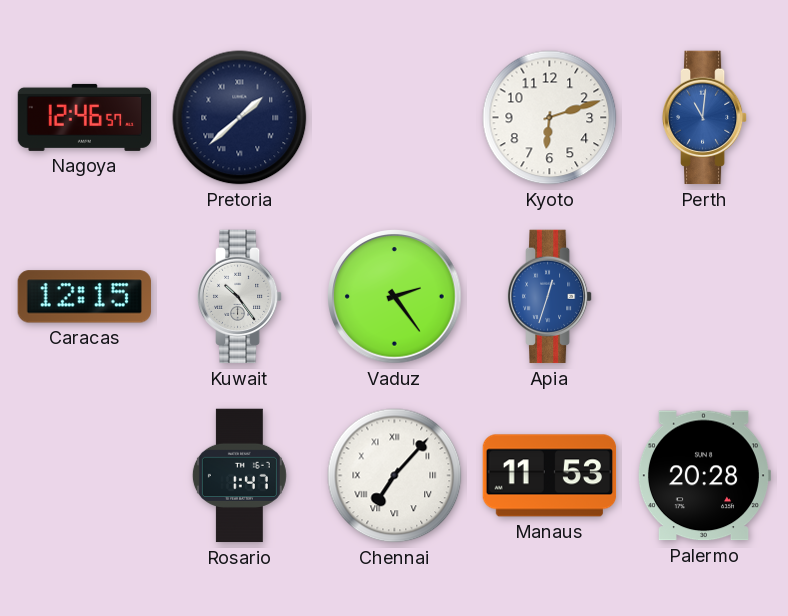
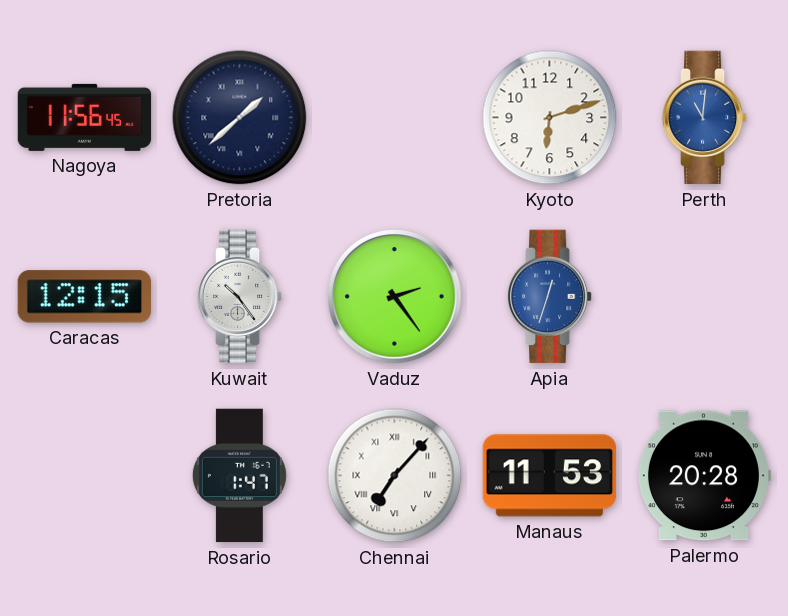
Nagoya: 12:46 -> 11:56
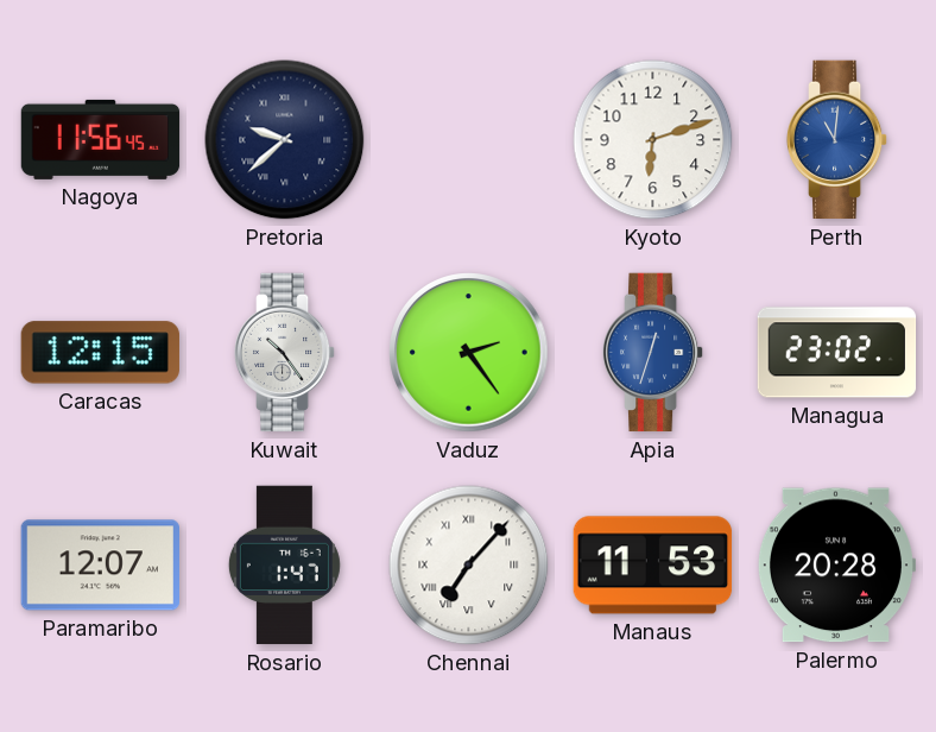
Pretoria: 1:38 -> 9:38
Managua: none -> 23:02
Paramaribo: none -> 12:07
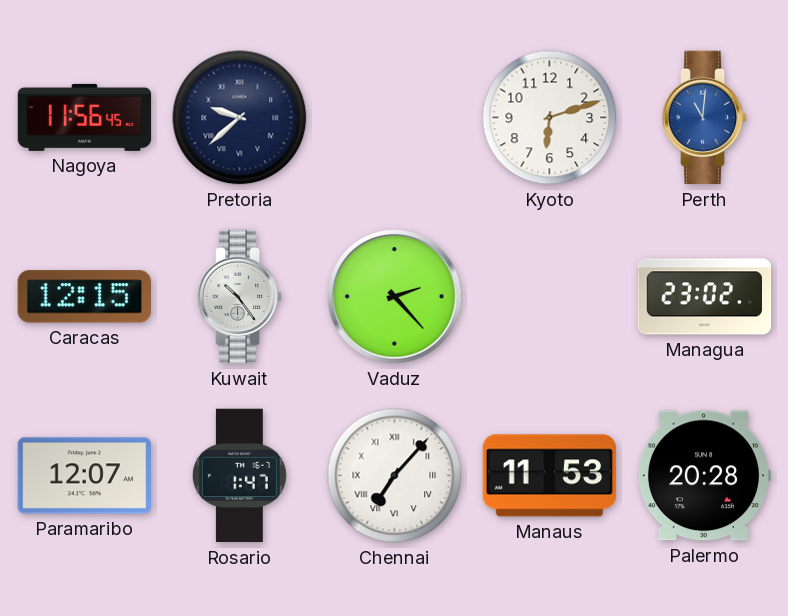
Vaduz: 2:24 -> 2:23
Apia: 12:33 -> none
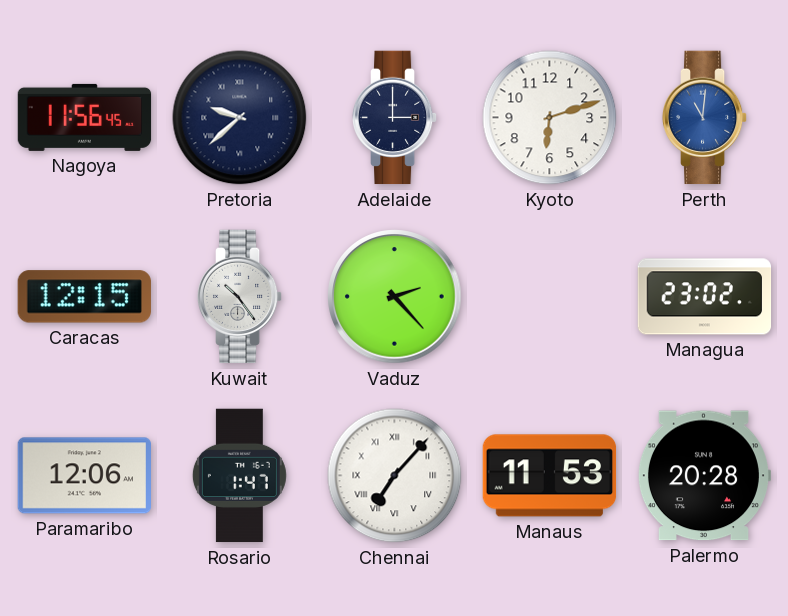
Adelaide: none -> 3:00
Paramaribo: 12:07 -> 12:06
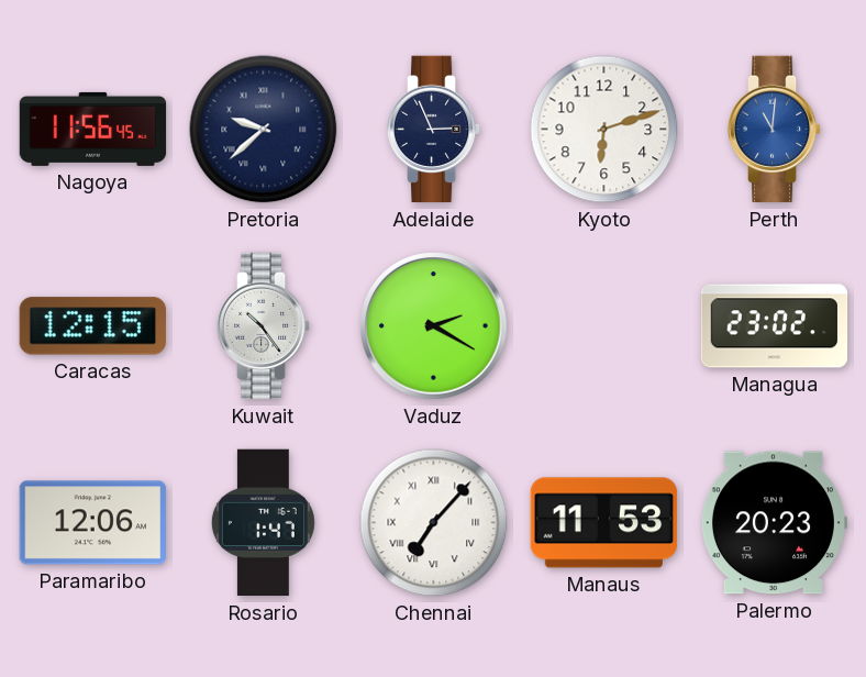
Adelaide: 3:00 -> 2:56
Vaduz: 2:23 -> 2:20
Palermo: 20:28 -> 20:23
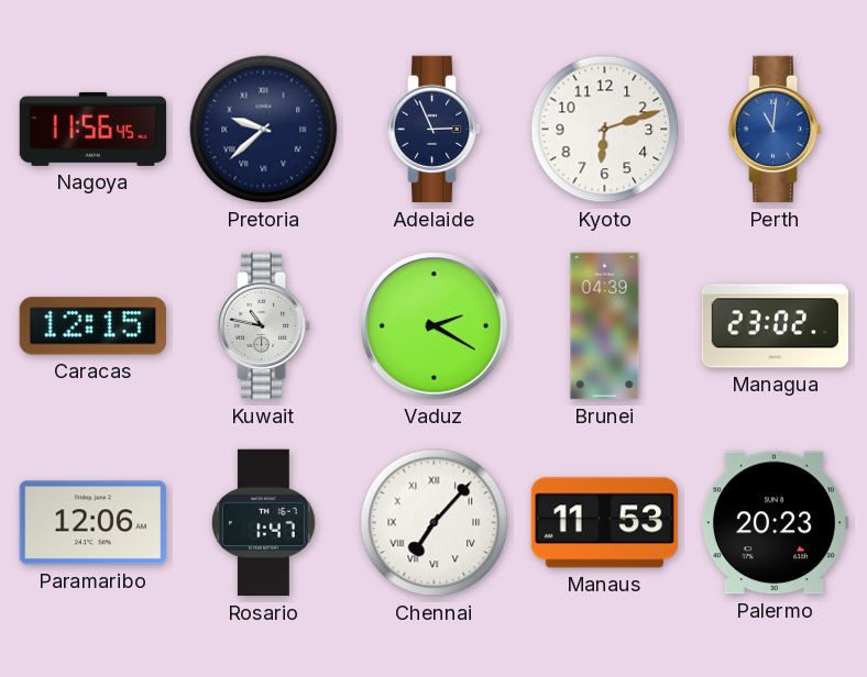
Kuwait: 10:24 -> 10:47
Brunei: none -> 04:39
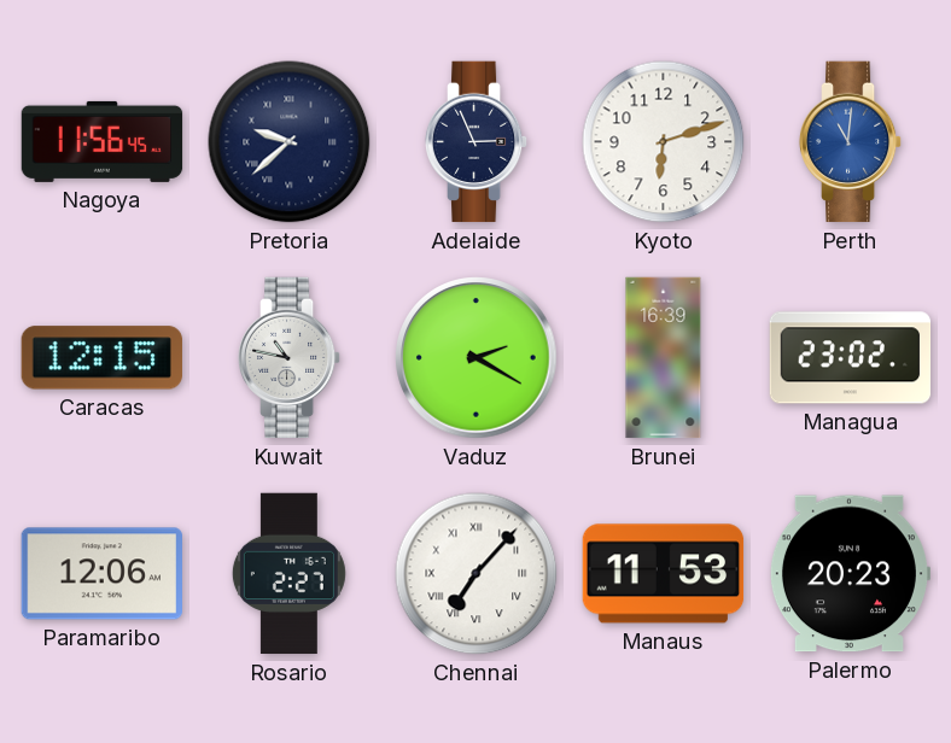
Brunei: 04:39 -> 16:39
Rosario: 1:47 -> 2:27
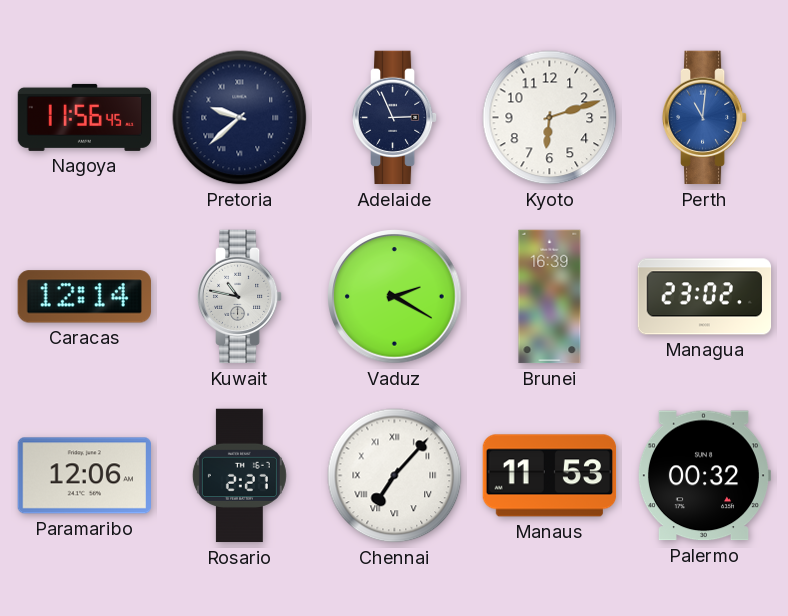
Caracas: 12:15 -> 12:14
Palermo: 20:23 -> 00:32
